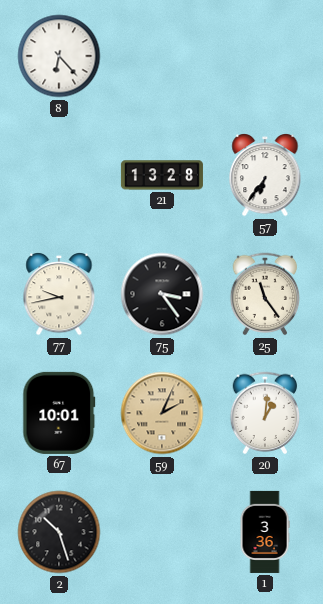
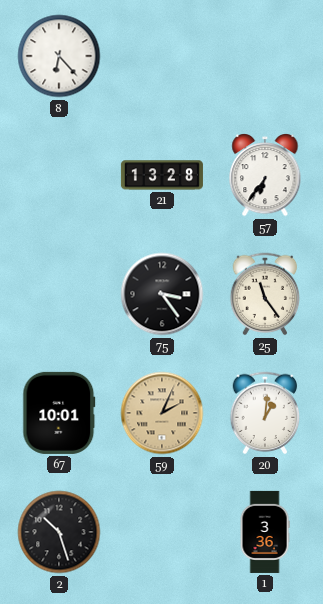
77: 9:43 -> none
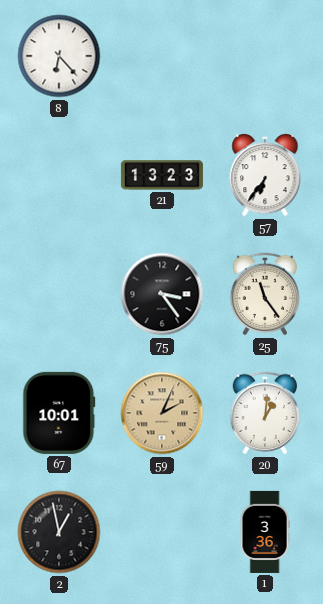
21: 13:28 -> 13:23
2: 10:27 -> 12:58
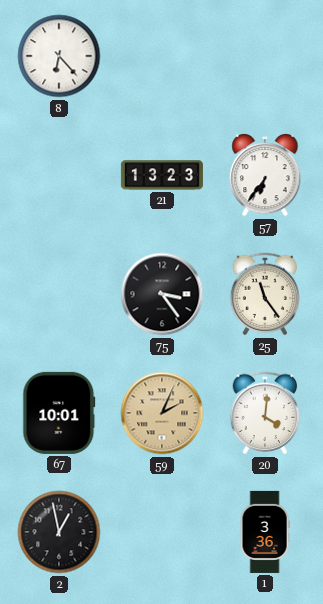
20: 1:01 -> 4:01
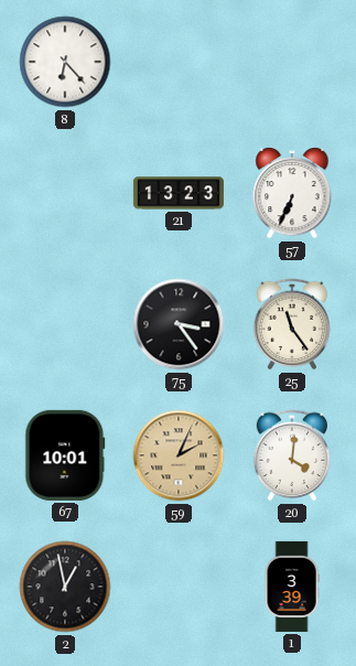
57: 6:36 -> 6:34
1: 3:36 -> 3:39
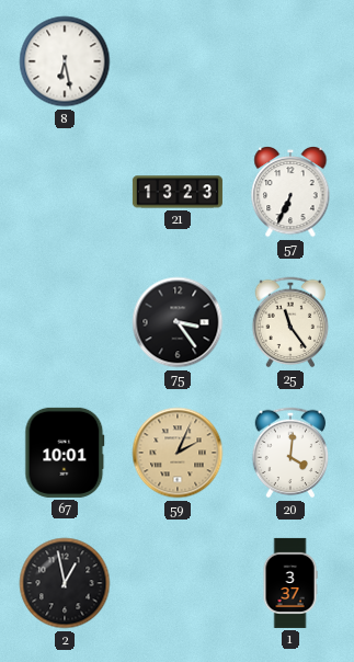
8: 6:23 -> 6:28
1: 3:39 -> 3:37
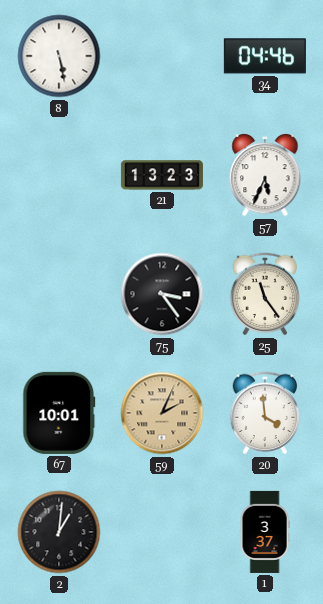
8: 6:28 -> 5:28
34: none -> 04:46
57: 6:34 -> 5:34
20: 4:01 -> 3:59
2: 12:58 -> 1:01
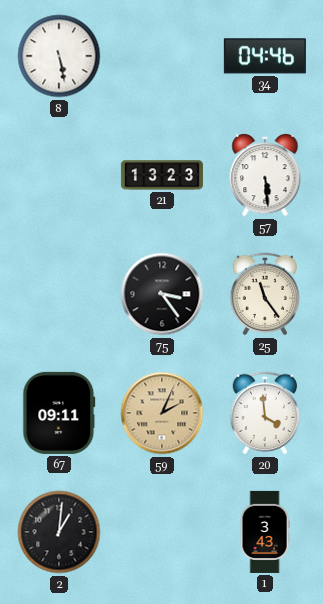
57: 5:34 -> 5:29
67: 10:01 -> 09:11
1: 3:37 -> 3:43
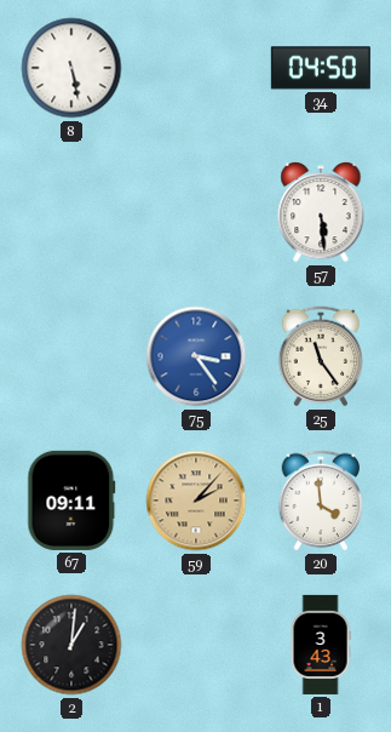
34: 04:46 -> 04:50
21: 13:23 -> none
75 dial: black -> blue
59: 2:04 -> 2:07
